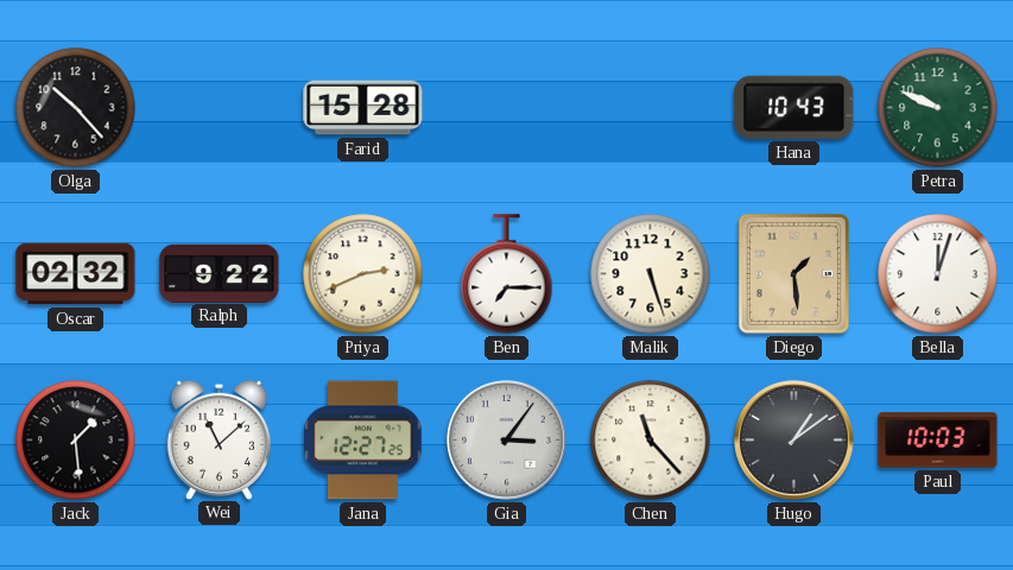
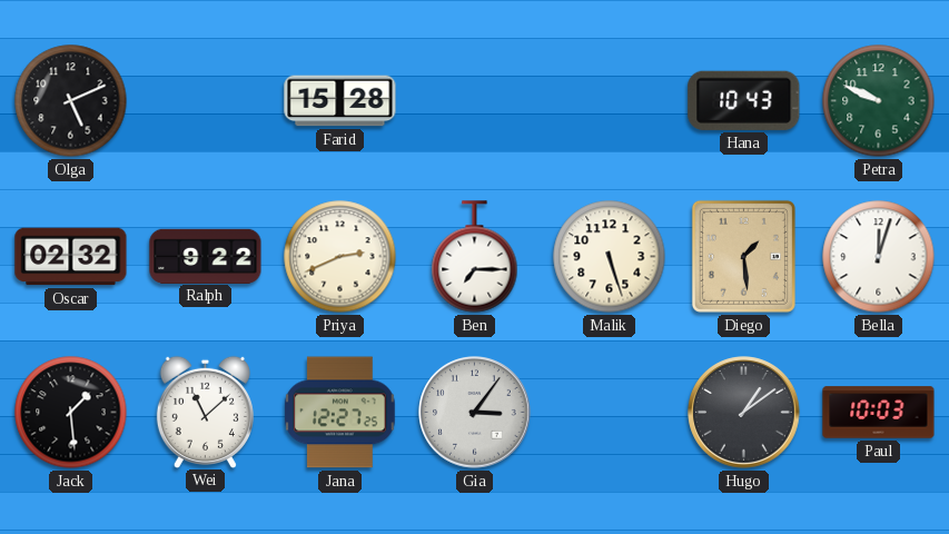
Olga: 10:23 -> 5:11
Chen: 11:23 -> none
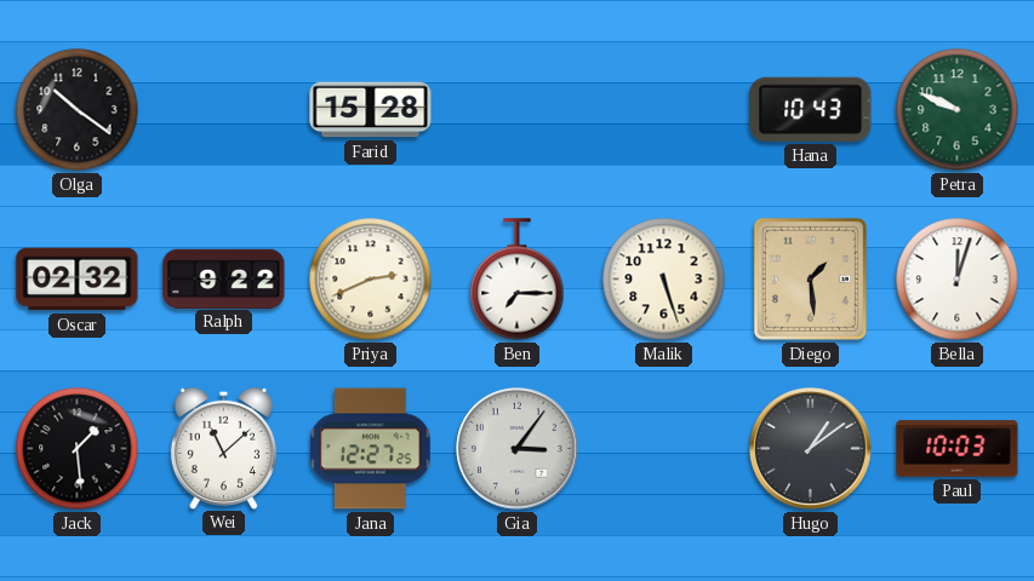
Olga: 5:11 -> 10:21
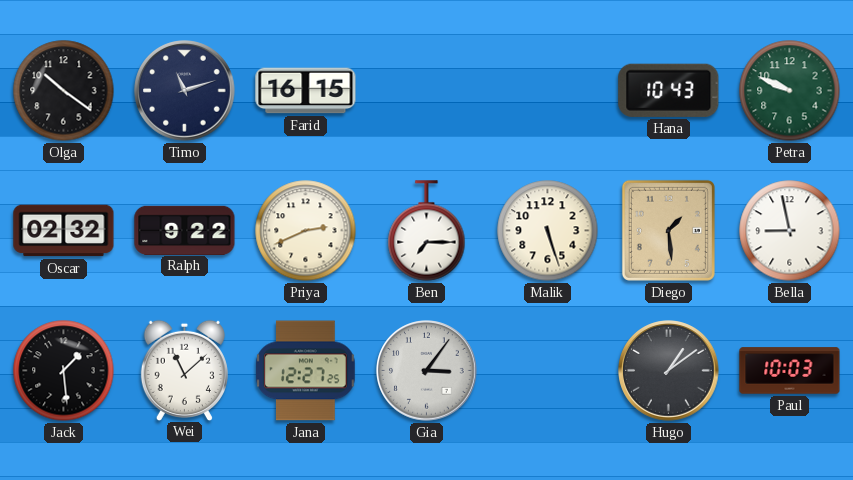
Timo: none -> 11:12
Farid: 15:28 -> 16:15
Bella: 12:03 -> 8:58
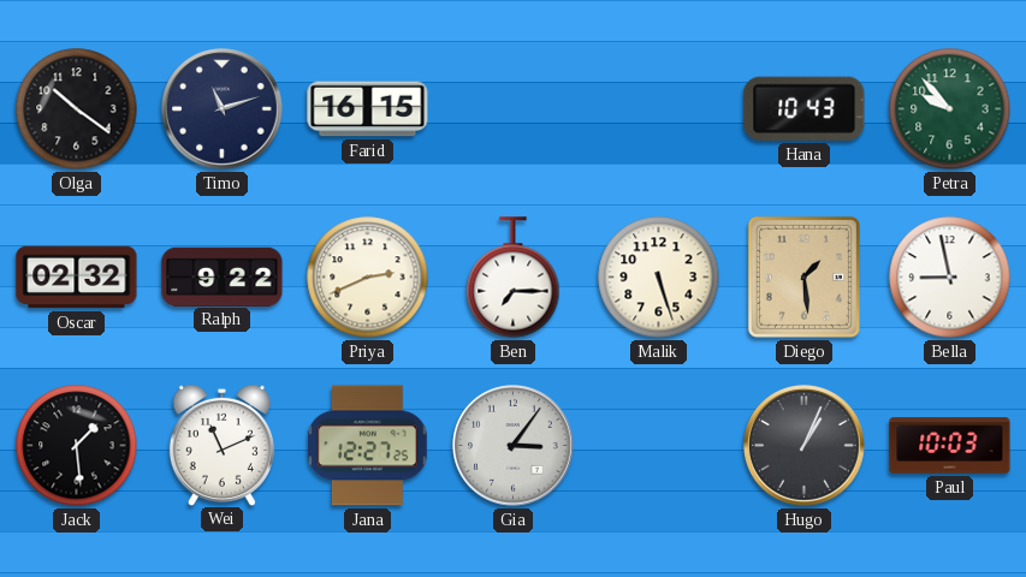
Petra: 9:49 -> 9:53
Wei: 11:08 -> 11:11
Hugo: 1:09 -> 1:04
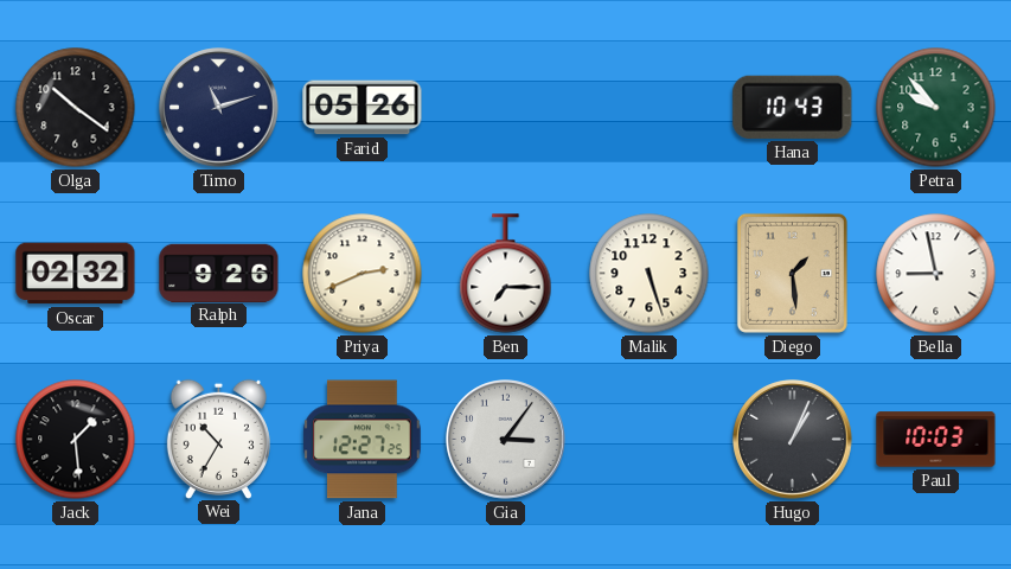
Farid: 16:15 -> 05:26
Ralph: 9:22 -> 9:26
Wei: 11:11 -> 10:35
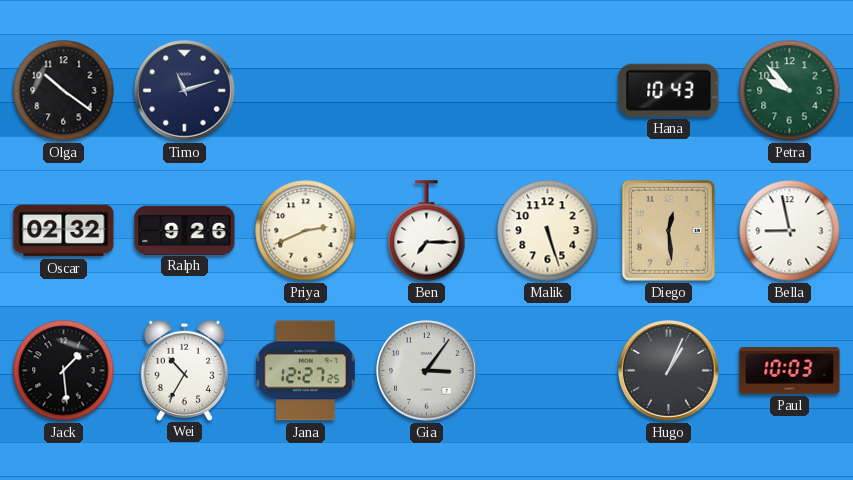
Farid: 05:26 -> none
Diego: 1:29 -> 12:29
